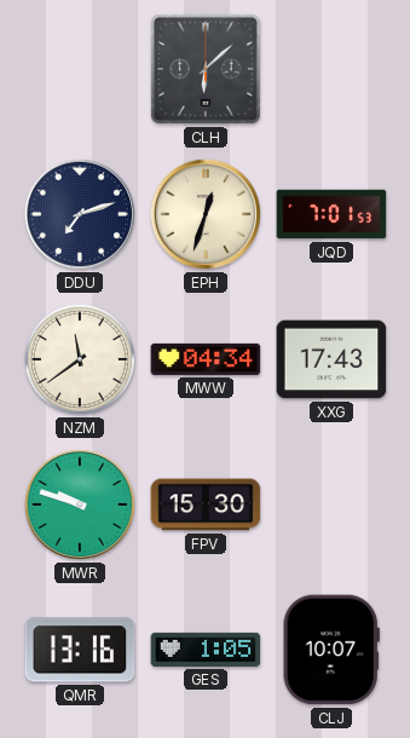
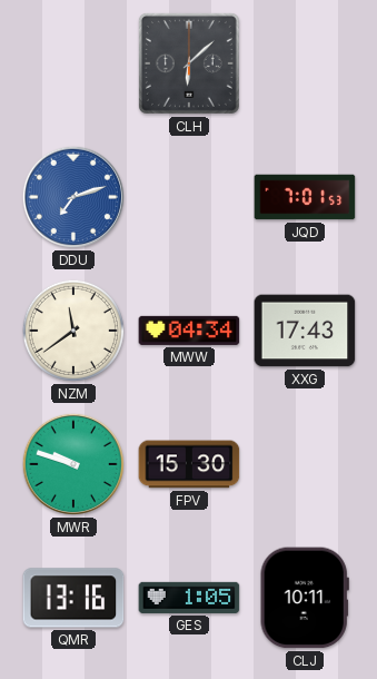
DDU dial: navy -> blue
EPH: 12:33 -> none
CLJ: 10:07 -> 10:11
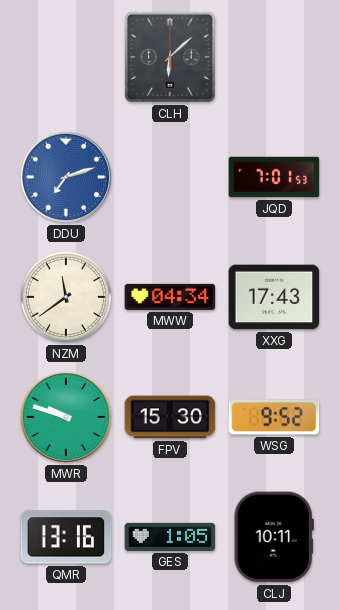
WSG: none -> 9:52
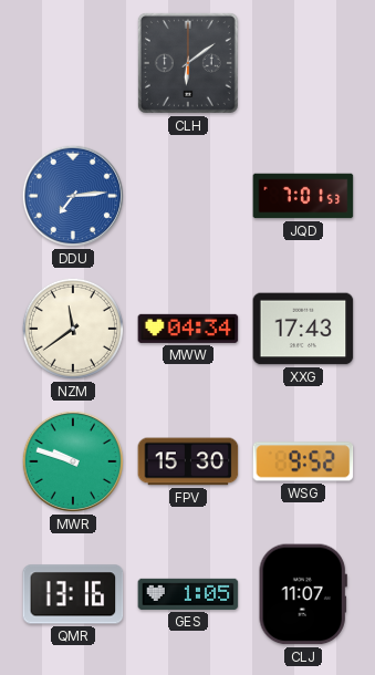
CLH: 6:08 -> 6:09
DDU: 7:12 -> 7:14
CLJ: 10:11 -> 11:07
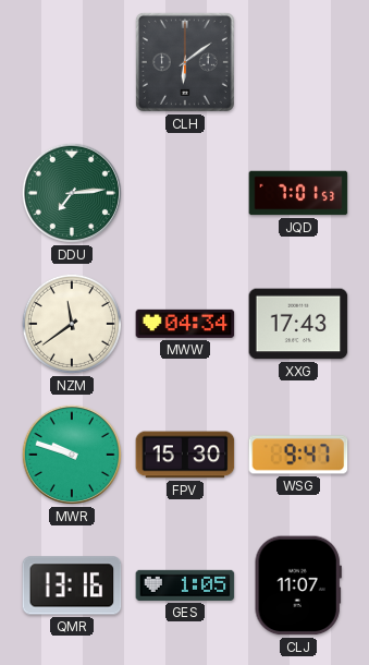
DDU dial: blue -> green
WSG: 9:52 -> 9:47
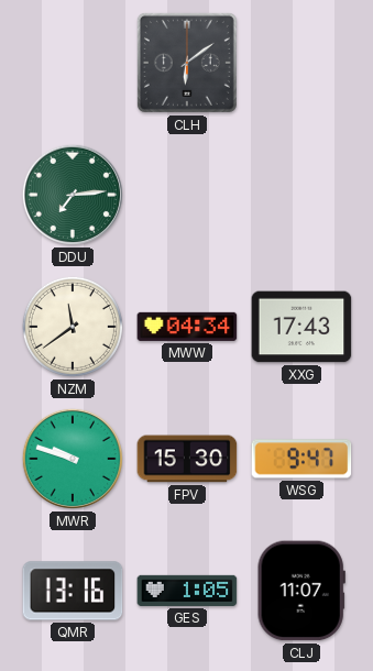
JQD: 7:01 -> none
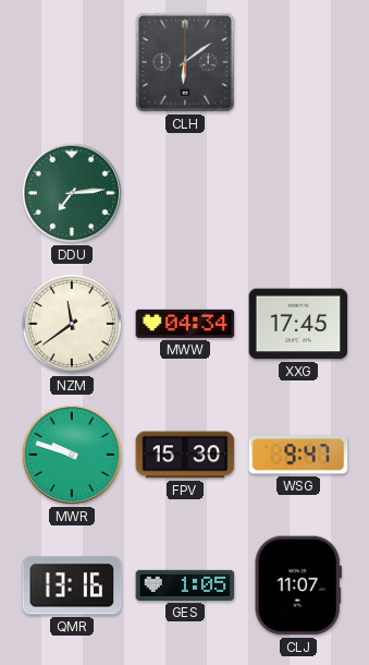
XXG: 17:43 -> 17:45
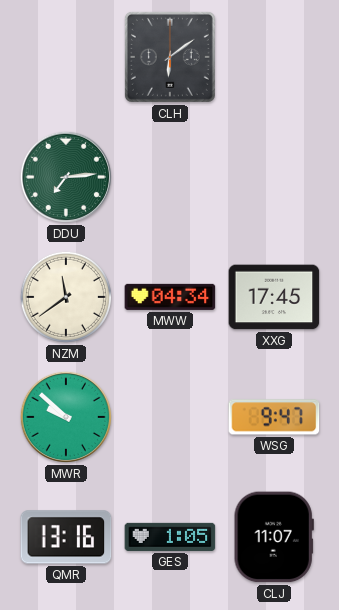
MWR: 9:48 -> 9:52
FPV: 15:30 -> none
